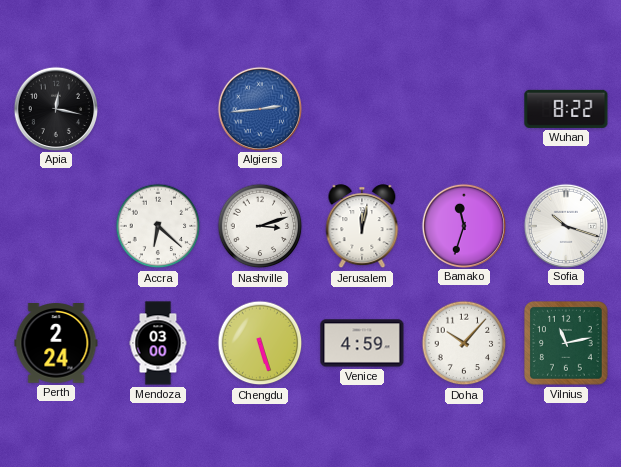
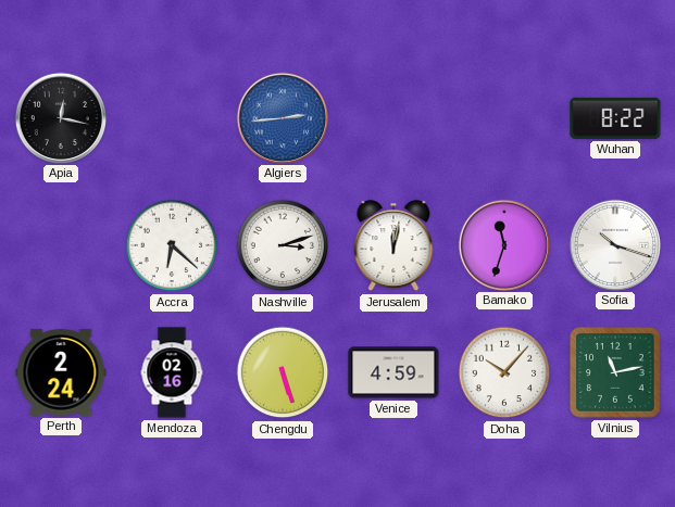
Mendoza: 03:00 -> 02:16
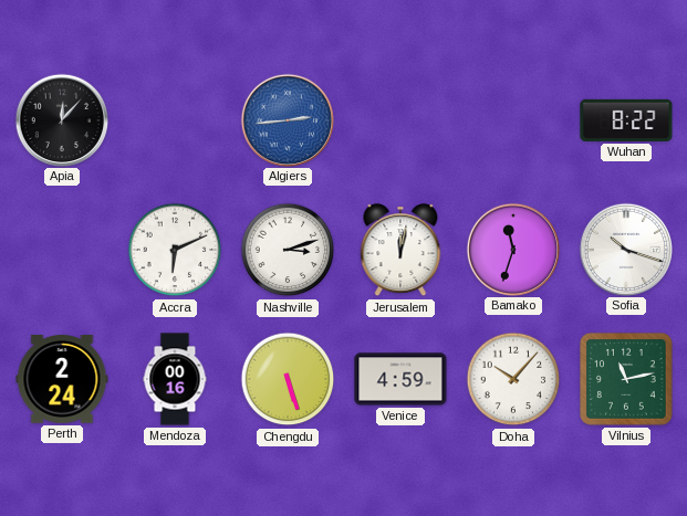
Apia: 12:17 -> 12:07
Accra: 6:22 -> 6:11
Mendoza: 02:16 -> 00:16
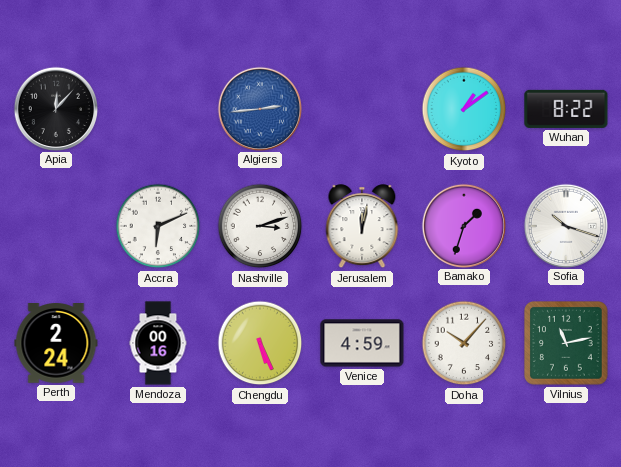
Kyoto: none -> 1:09
Bamako: 11:33 -> 1:33
Chengdu: 5:27 -> 5:26
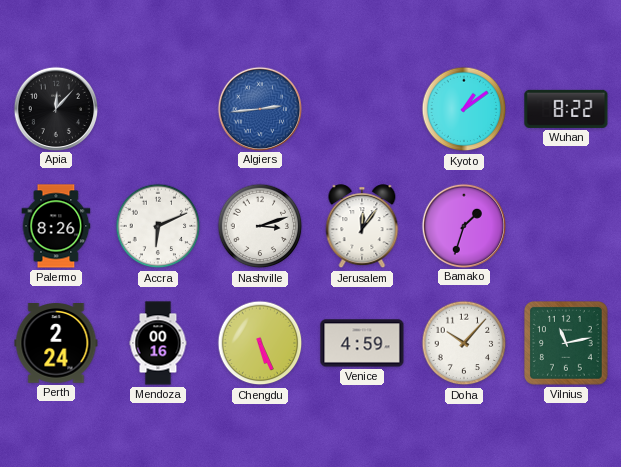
Palermo: none -> 8:26
Jerusalem: 12:02 -> 12:06
Sofia: 10:18 -> none
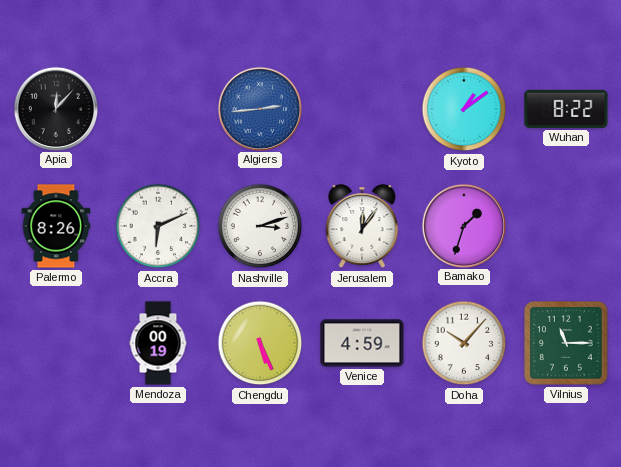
Perth: 2:24 -> none
Mendoza: 00:16 -> 00:19
Vilnius: 11:13 -> 11:15
